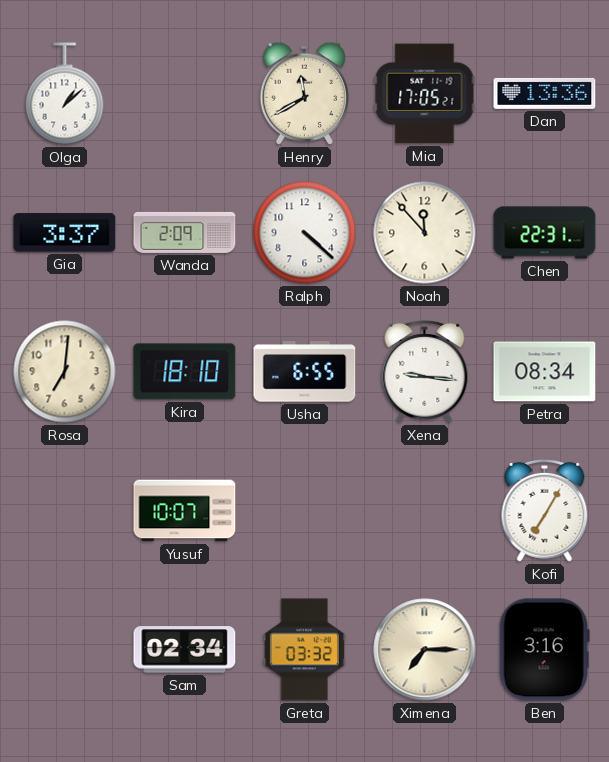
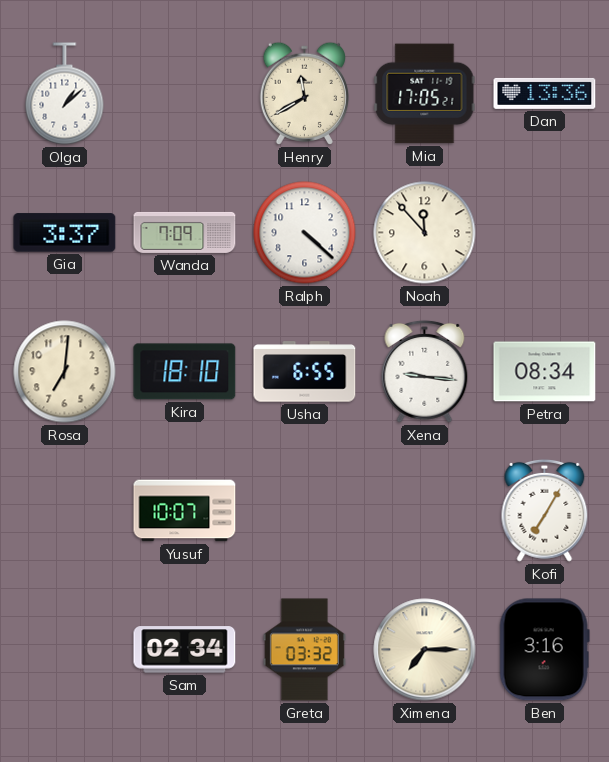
Wanda: 2:09 -> 7:09
Chen: 22:31 -> none
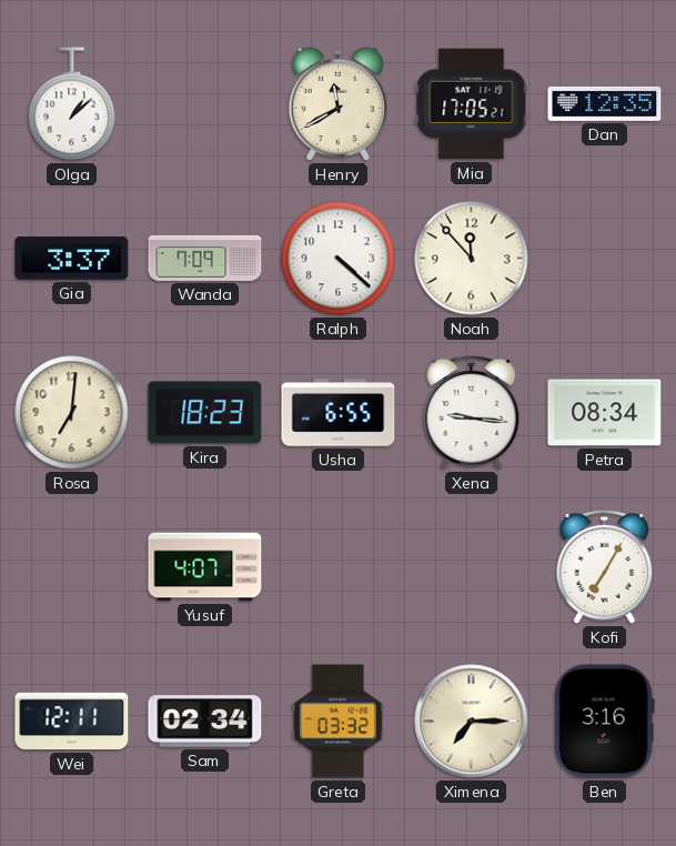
Dan: 13:36 -> 12:35
Kira: 18:10 -> 18:23
Yusuf: 10:07 -> 4:07
Wei: none -> 12:11
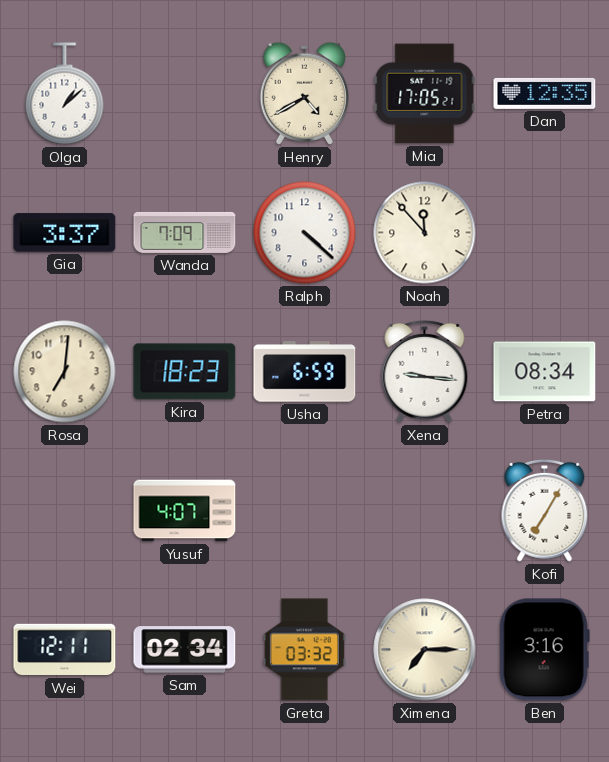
Henry: 11:40 -> 4:40
Usha: 6:55 -> 6:59
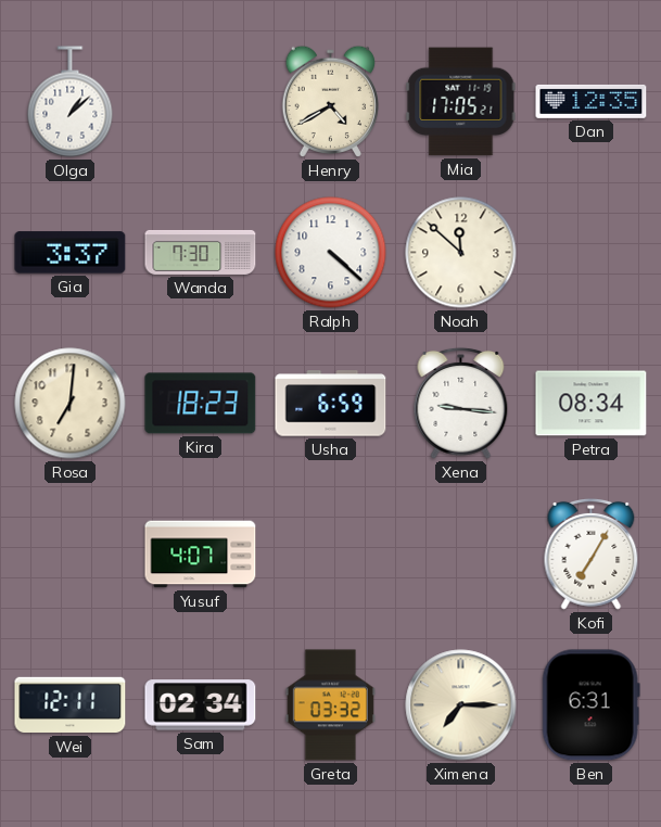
Wanda: 7:09 -> 7:30
Noah: 11:53 -> 11:52
Ben: 3:16 -> 6:31
